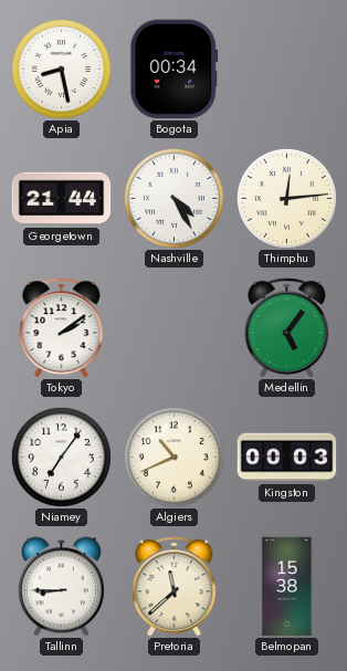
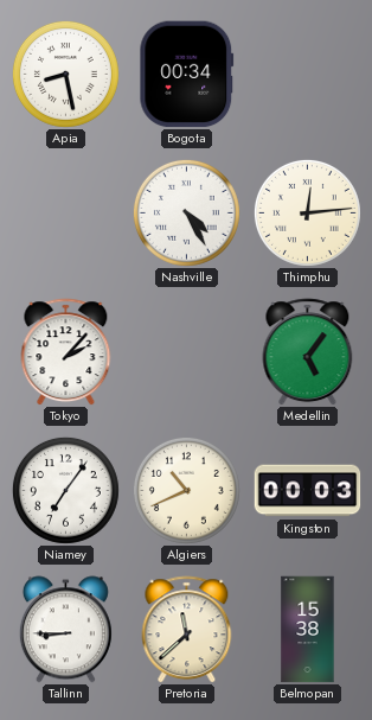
Georgetown: 21:44 -> none
Tokyo: 2:09 -> 2:07
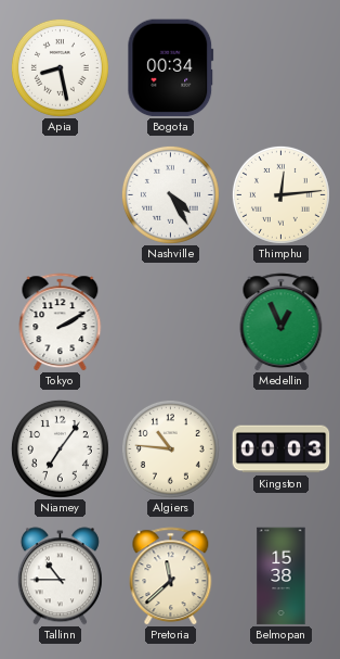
Tokyo: 2:07 -> 2:10
Medellin: 5:06 -> 12:56
Algiers: 10:41 -> 10:46
Tallinn: 8:45 -> 10:45
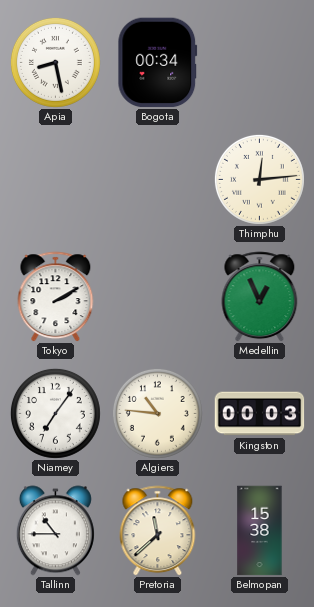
Nashville: 4:25 -> none
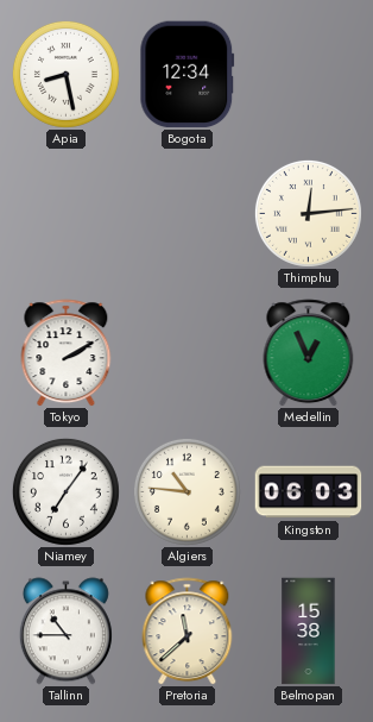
Bogota: 00:34 -> 12:34
Kingston: 00:03 -> 06:03
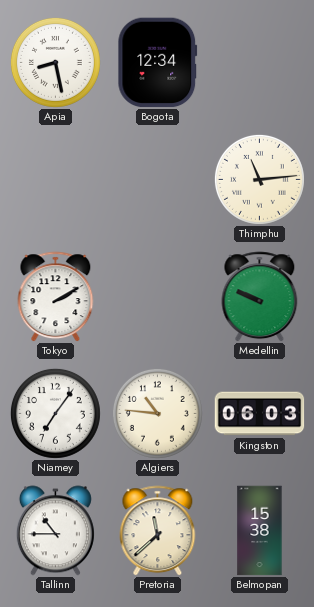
Thimphu: 12:14 -> 11:14
Medellin: 12:56 -> 9:49
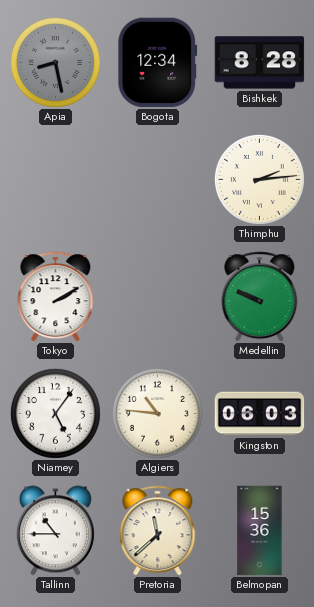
Apia dial: white -> grey
Bishkek: none -> 8:28
Thimphu: 11:14 -> 2:14
Niamey: 7:06 -> 5:06
Belmopan: 15:38 -> 15:36
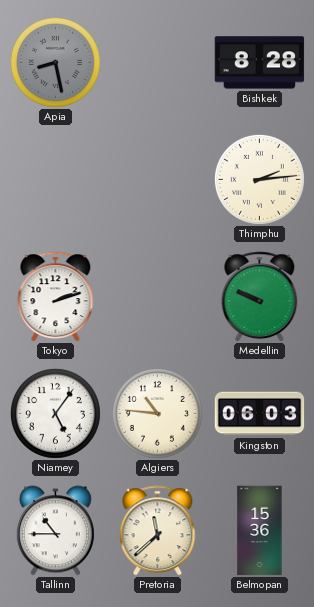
Bogota: 12:34 -> none
Tokyo: 2:10 -> 2:12
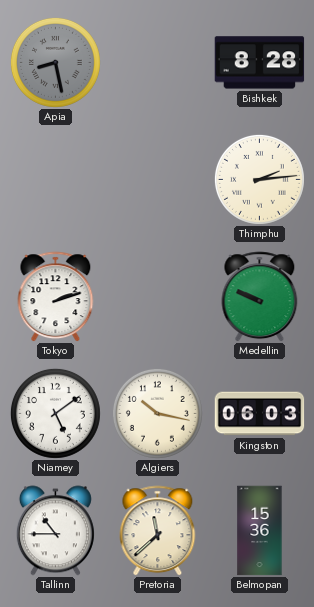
Niamey: 5:06 -> 5:09
Algiers: 10:46 -> 10:17
